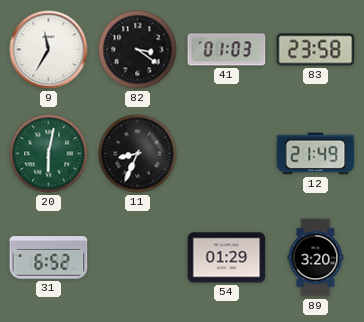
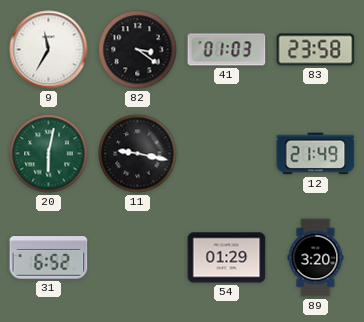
11: 8:34 -> 9:17
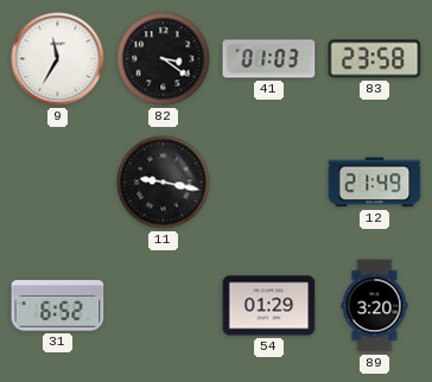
20: 6:02 -> none
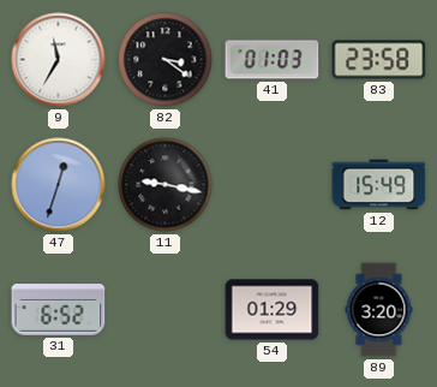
47: none -> 12:33
12: 21:49 -> 15:49
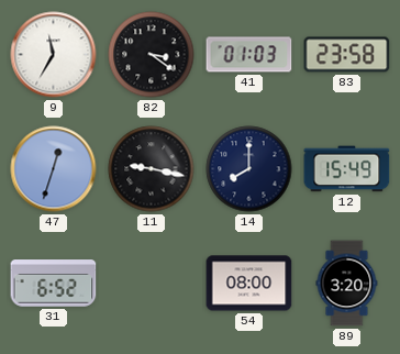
14: none -> 8:00
54: 01:29 -> 08:00
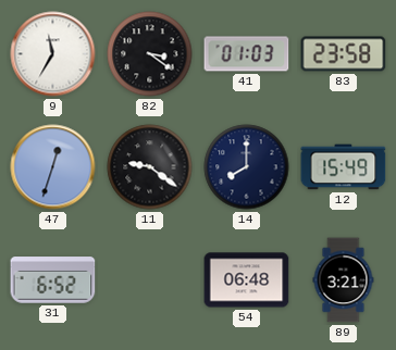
11: 9:17 -> 9:21
54: 08:00 -> 06:48
89: 3:20 -> 3:21
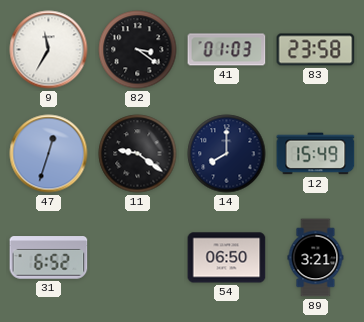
54: 06:48 -> 06:50
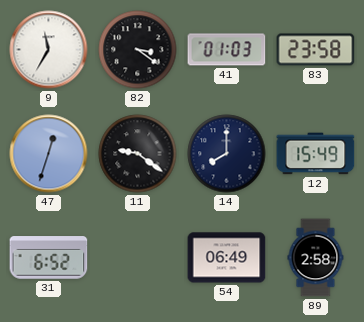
54: 06:50 -> 06:49
89: 3:21 -> 2:58
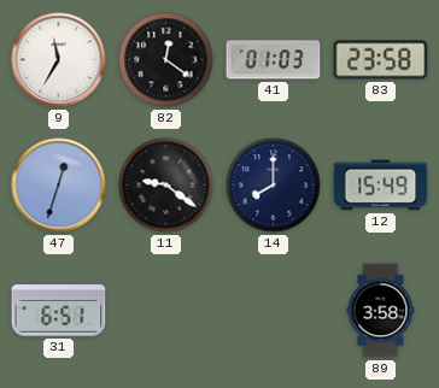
82: 3:21 -> 12:21
31: 6:52 -> 6:51
54: 06:49 -> none
89: 2:58 -> 3:58
